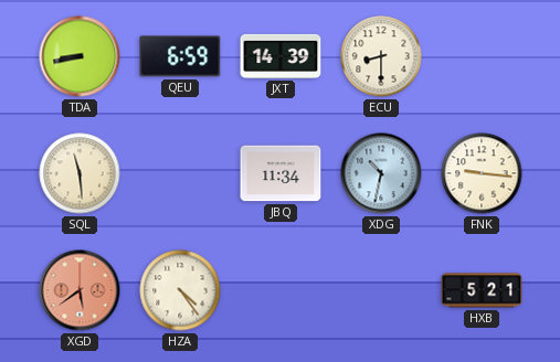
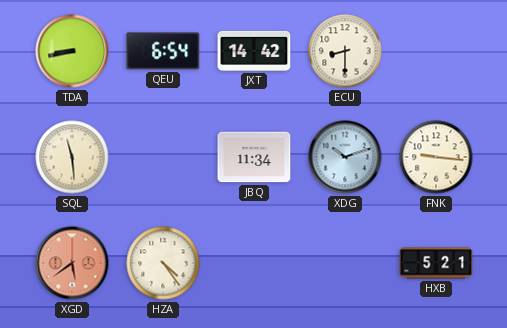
QEU: 6:59 -> 6:54
JXT: 14:39 -> 14:42
XDG: 10:32 -> 10:12
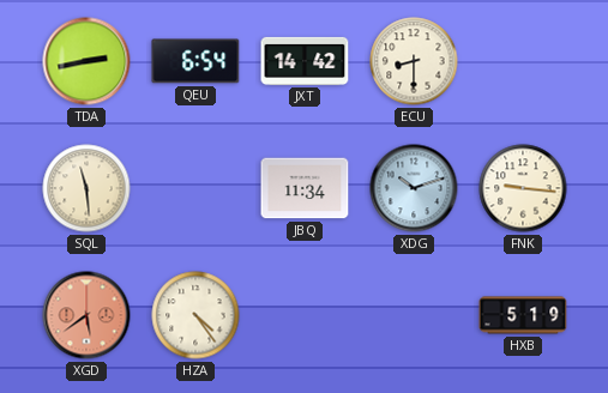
TDA: 8:43 -> 2:43
HXB: 5:21 -> 5:19
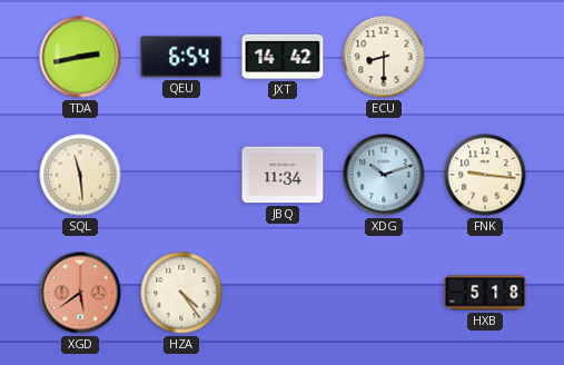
HXB: 5:19 -> 5:18
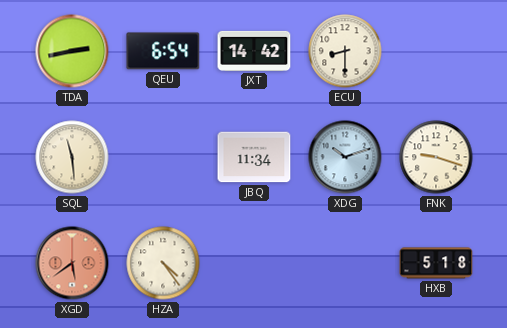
FNK: 9:16 -> 9:18
